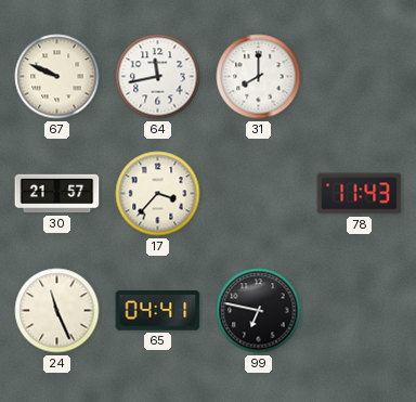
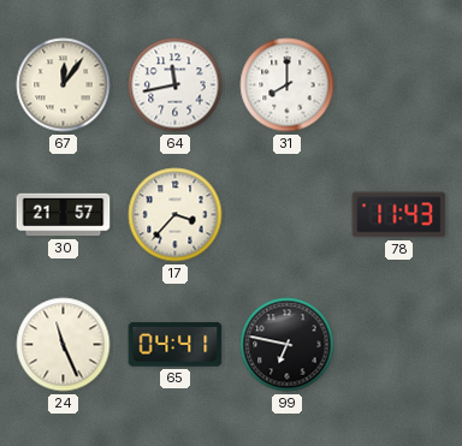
67: 9:49 -> 12:06
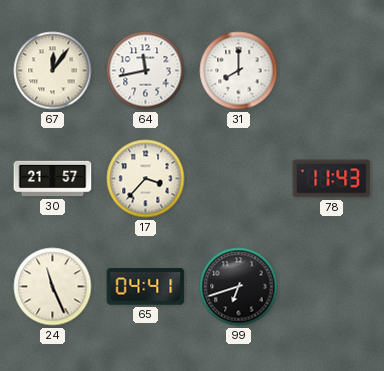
99: 6:47 -> 6:42
